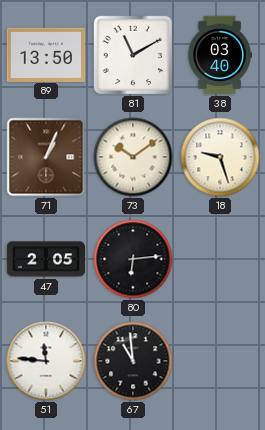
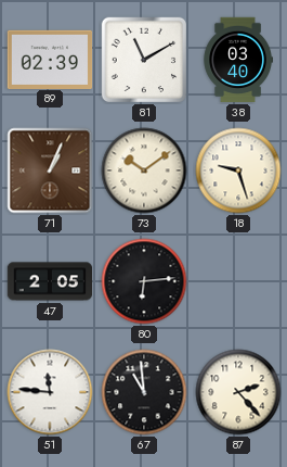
89: 13:50 -> 02:39
87: none -> 2:23
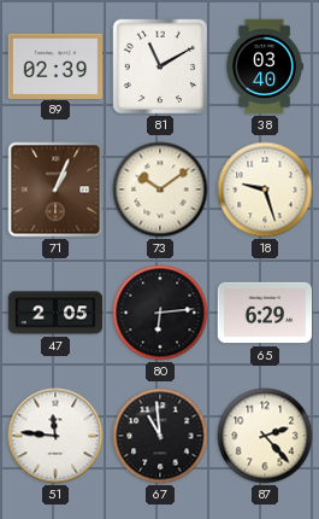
65: none -> 6:29
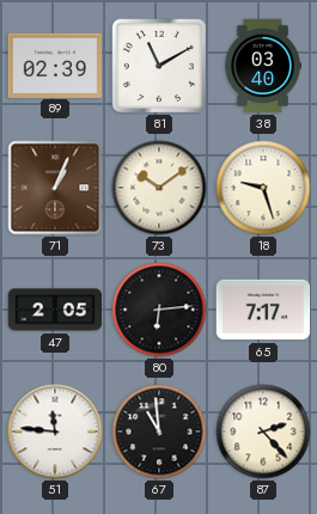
65: 6:29 -> 7:17
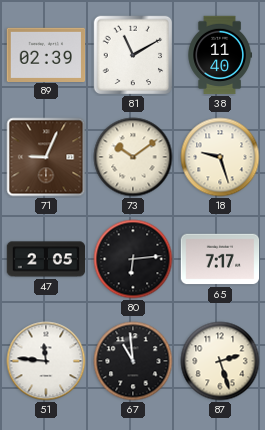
38: 03:40 -> 11:40
71: 1:04 -> 9:04
87: 2:23 -> 2:27
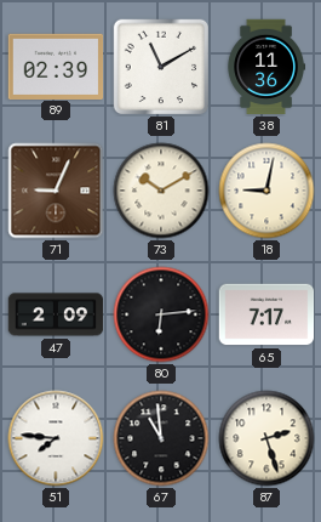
38: 11:40 -> 11:36
73: 10:09 -> 10:10
18: 9:27 -> 9:02
47: 2:05 -> 2:09
51: 11:46 -> 7:46
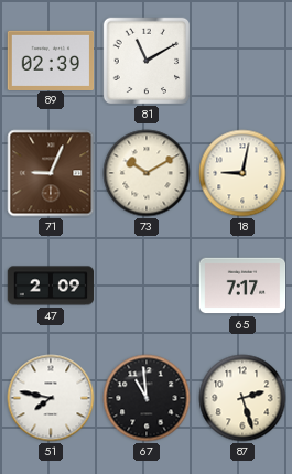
38: 11:36 -> none
80: 6:14 -> none
51: 7:46 -> 7:47
